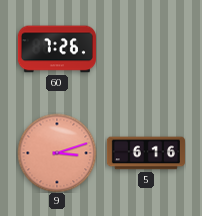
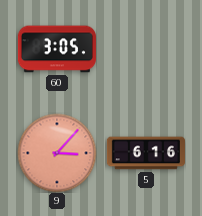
60: 7:26 -> 3:05
9: 3:12 -> 3:07
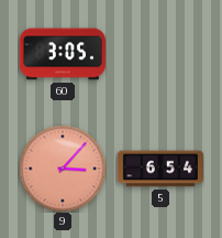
5: 6:16 -> 6:54
